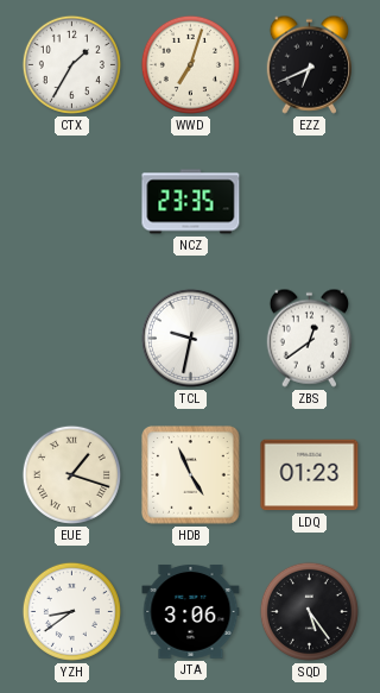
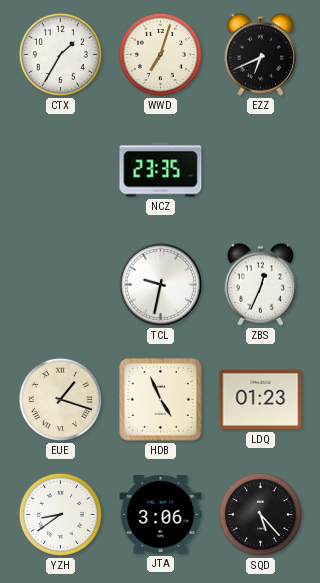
ZBS: 12:39 -> 12:34
SQD: 5:24 -> 5:23
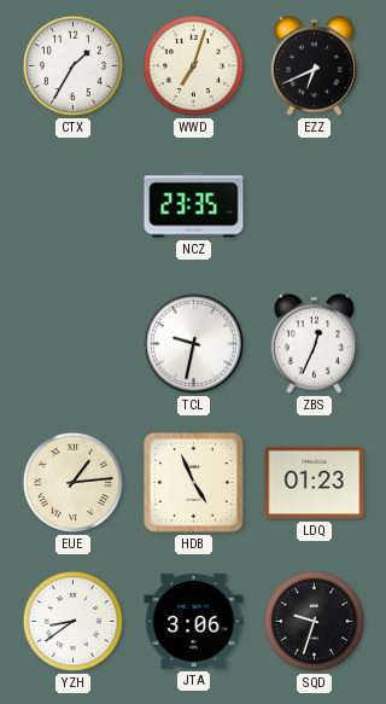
EUE: 1:18 -> 1:14
SQD: 5:23 -> 9:33
